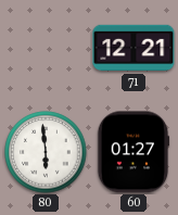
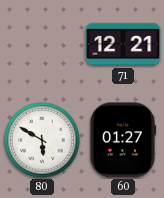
80: 5:59 -> 5:50
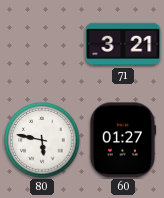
71: 12:21 -> 3:21
80: 5:50 -> 5:47
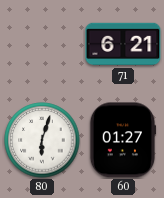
71: 3:21 -> 6:21
80: 5:47 -> 6:03
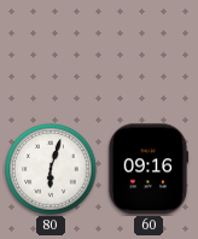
71: 6:21 -> none
60: 01:27 -> 09:16
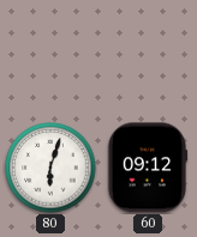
60: 09:16 -> 09:12
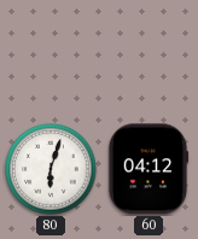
60: 09:12 -> 04:12
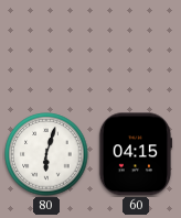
60: 04:12 -> 04:15
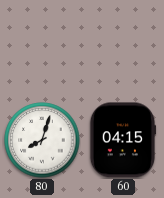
80: 6:03 -> 8:03
